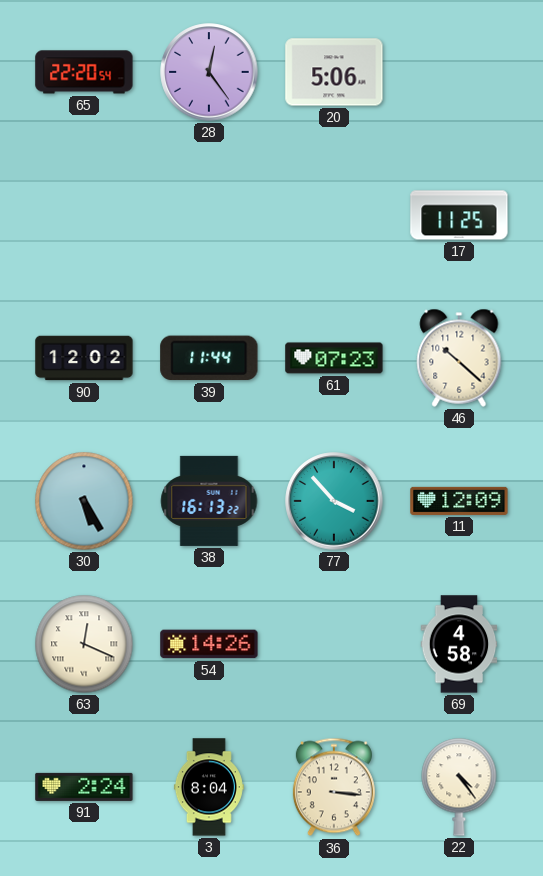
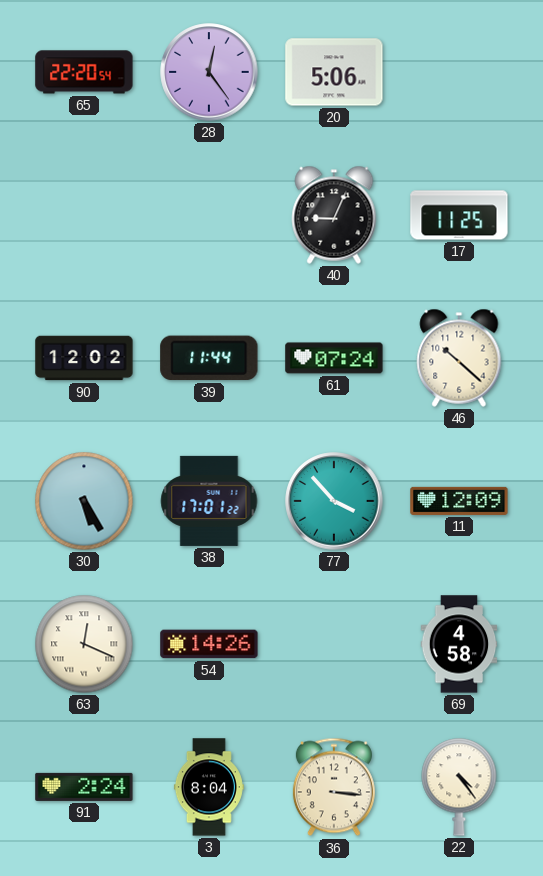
40: none -> 9:04
61: 07:23 -> 07:24
38: 16:13 -> 17:01
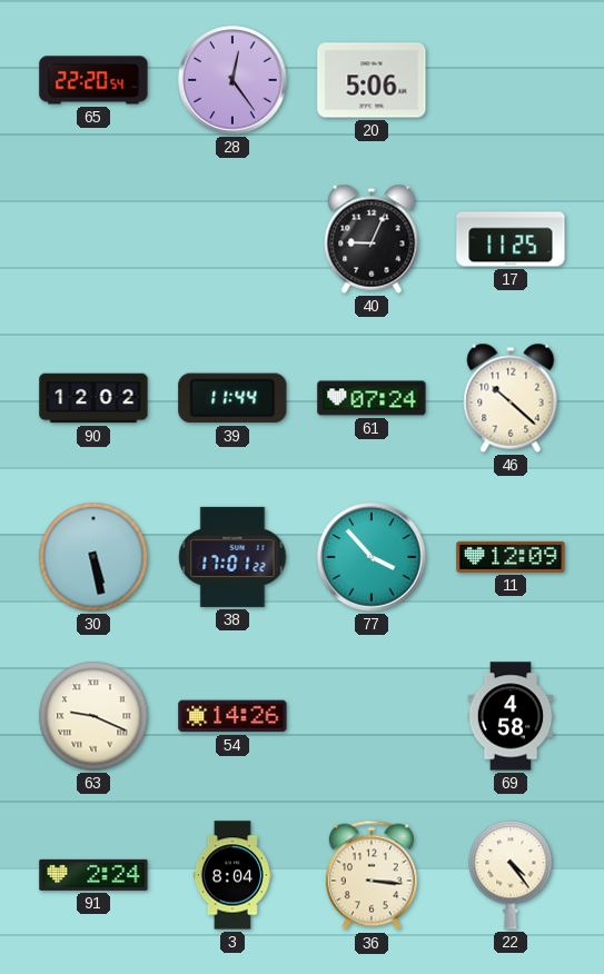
30: 5:25 -> 5:28
63: 12:19 -> 9:19
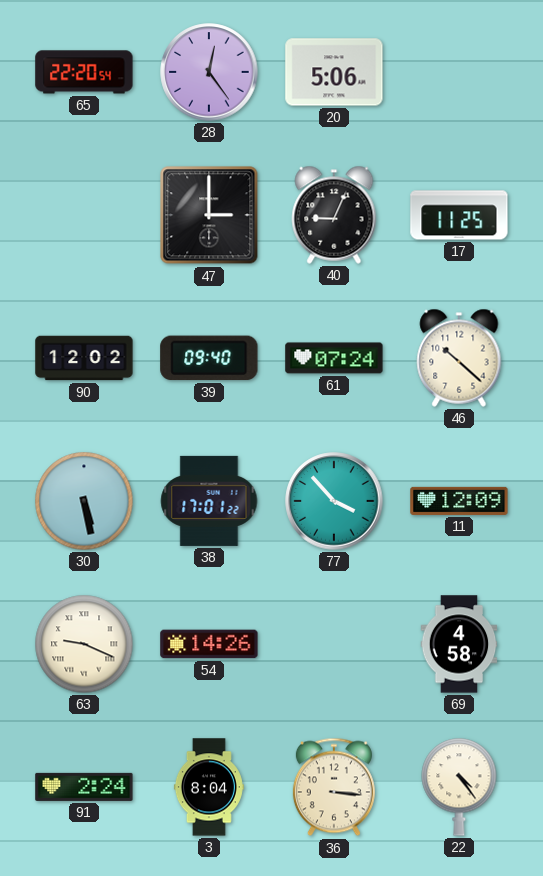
47: none -> 3:00
39: 11:44 -> 09:40
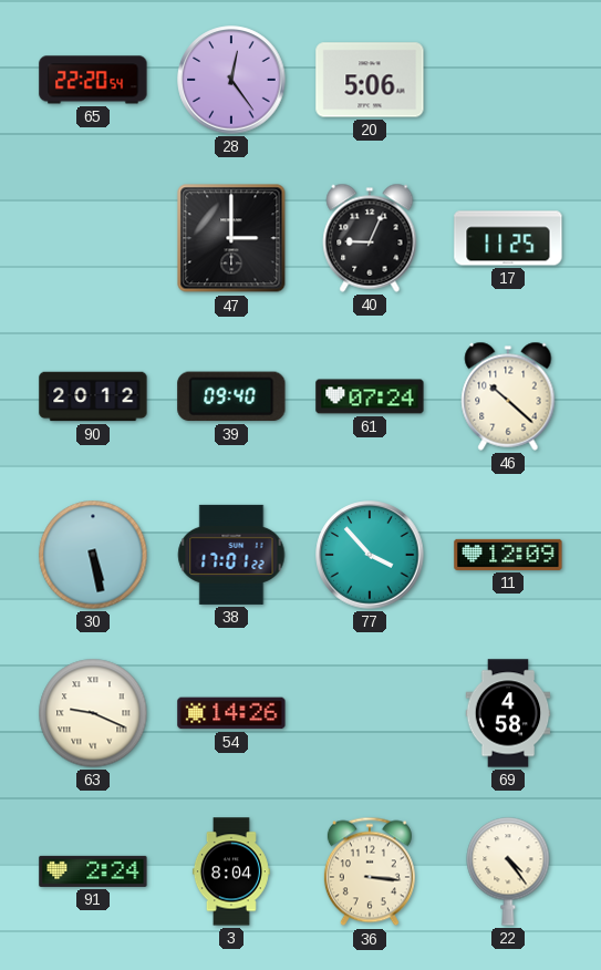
90: 12:02 -> 20:12
